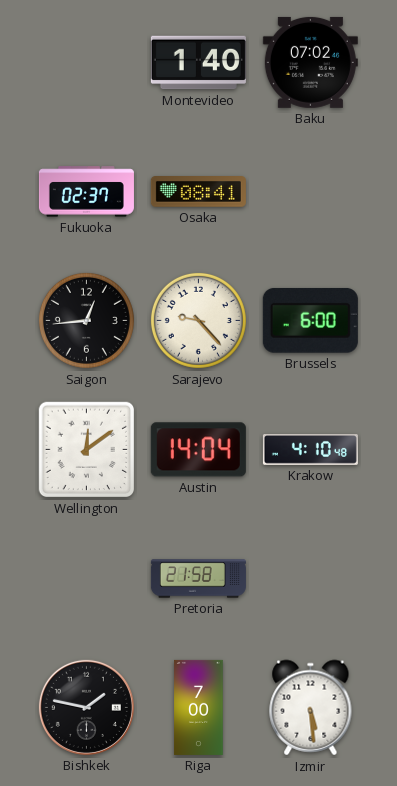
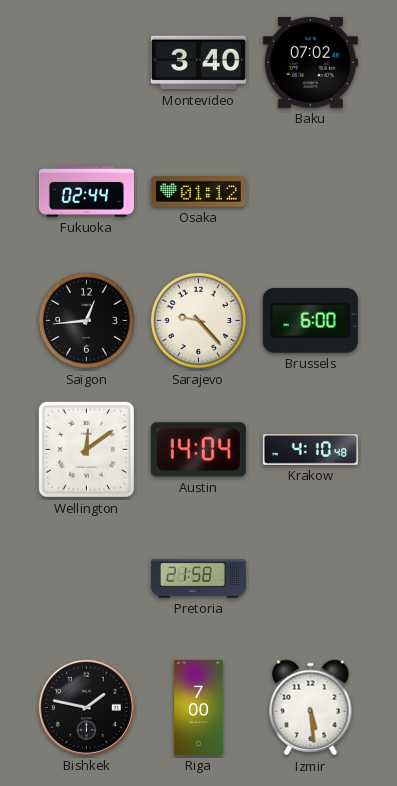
Montevideo: 1:40 -> 3:40
Fukuoka: 02:37 -> 02:44
Osaka: 08:41 -> 01:12
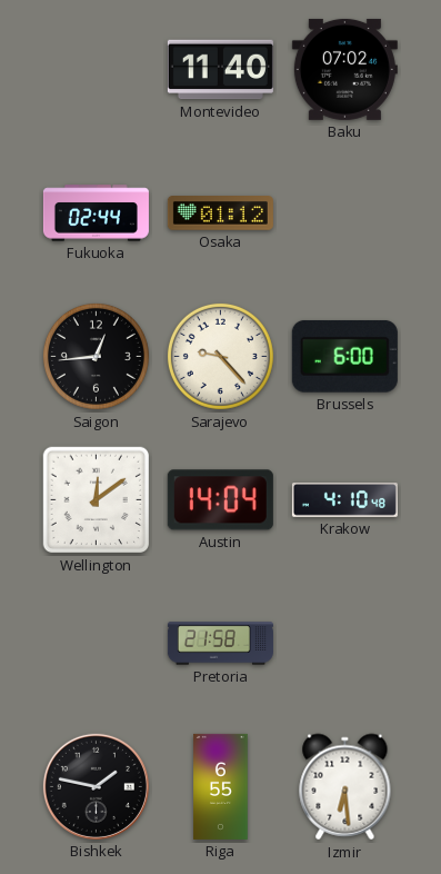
Montevideo: 3:40 -> 11:40
Riga: 7:00 -> 6:55
Izmir: 5:29 -> 6:29
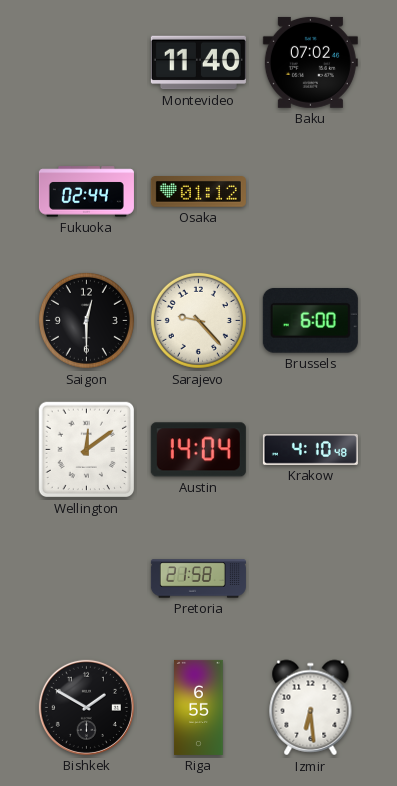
Saigon: 12:44 -> 12:30
Bishkek: 1:47 -> 1:50
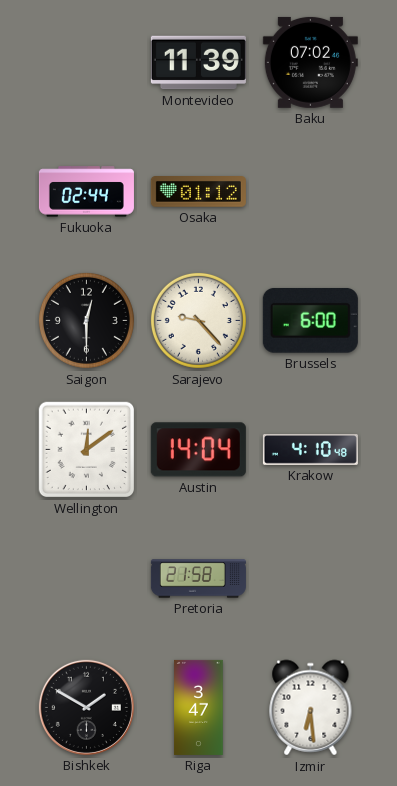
Montevideo: 11:40 -> 11:39
Riga: 6:55 -> 3:47
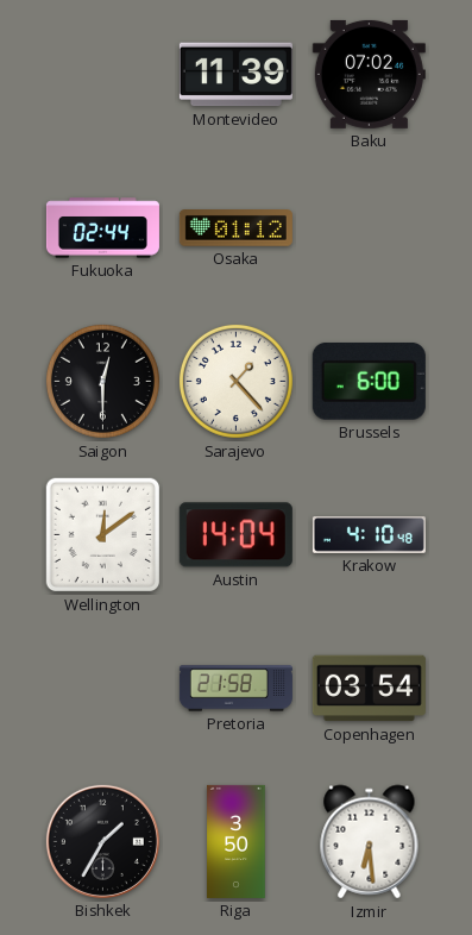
Sarajevo: 9:23 -> 1:23
Copenhagen: none -> 03:54
Bishkek: 1:50 -> 1:35
Riga: 3:47 -> 3:50
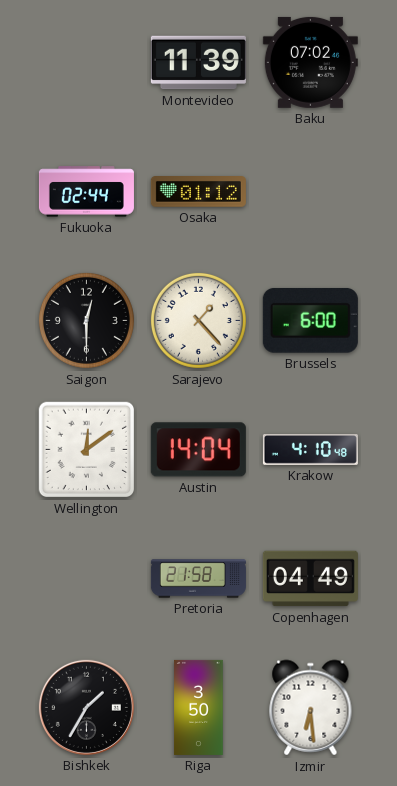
Copenhagen: 03:54 -> 04:49
